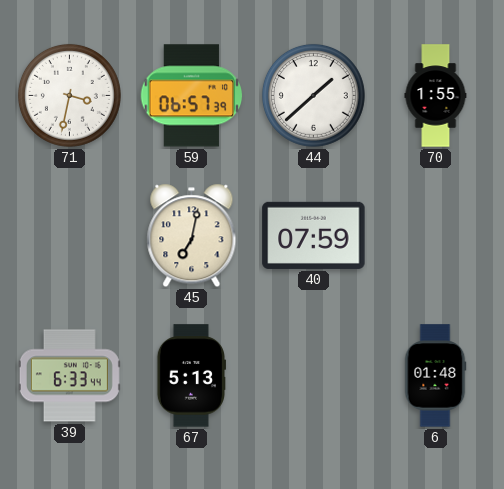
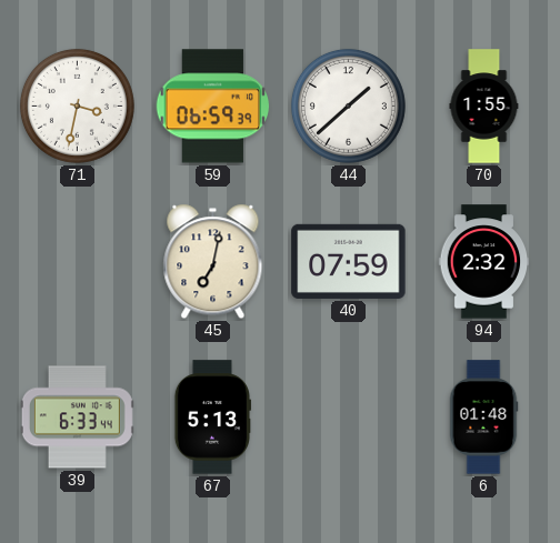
59: 06:57 -> 06:59
94: none -> 2:32
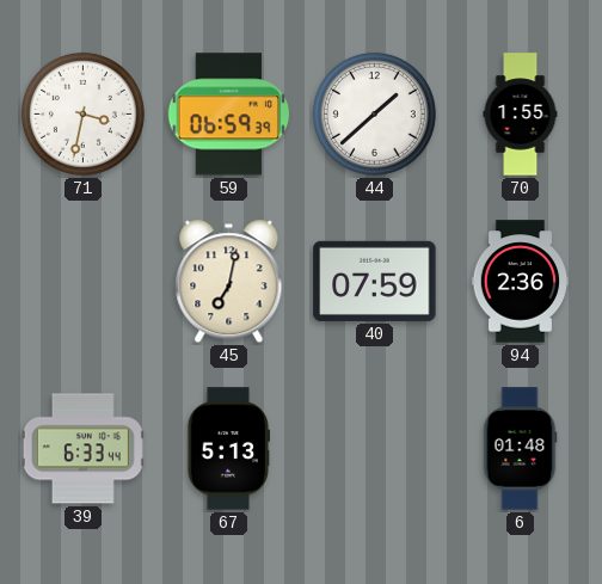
94: 2:32 -> 2:36
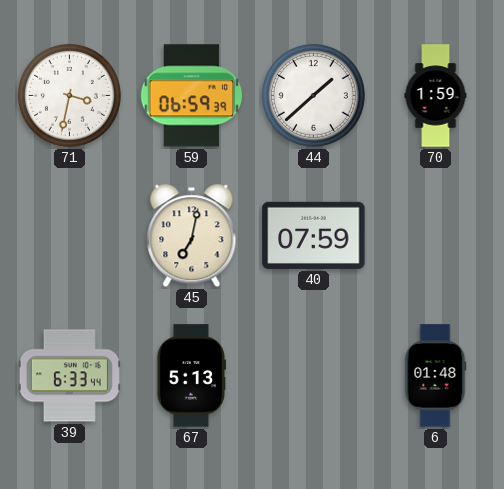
70: 1:55 -> 1:59
94: 2:36 -> none
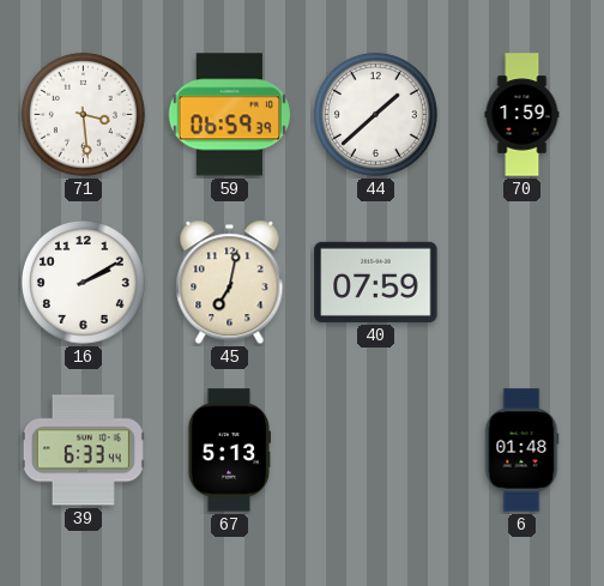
71: 3:32 -> 3:29
16: none -> 2:10
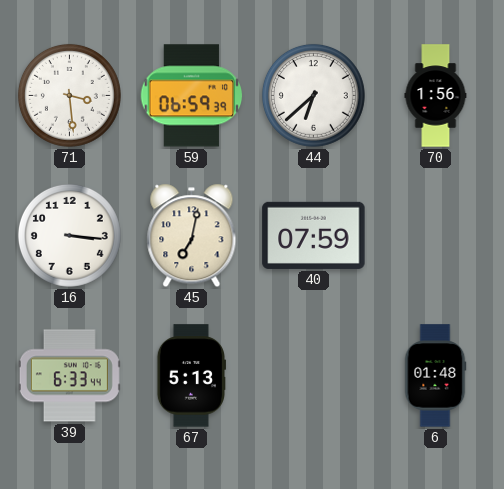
44: 1:38 -> 6:38
70: 1:59 -> 1:56
16: 2:10 -> 3:16
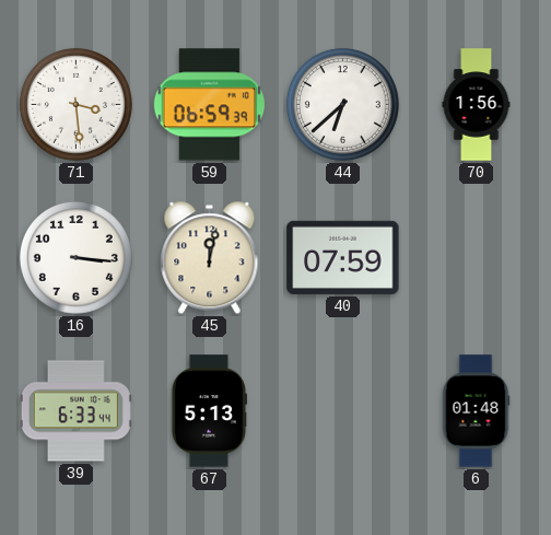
45: 7:02 -> 12:02
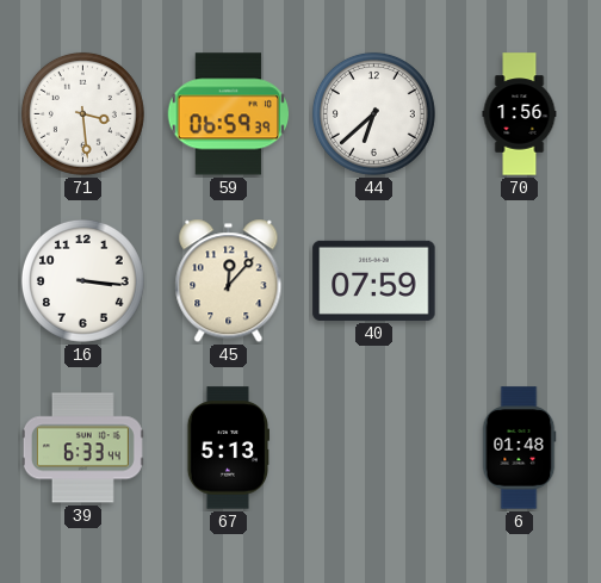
45: 12:02 -> 12:07
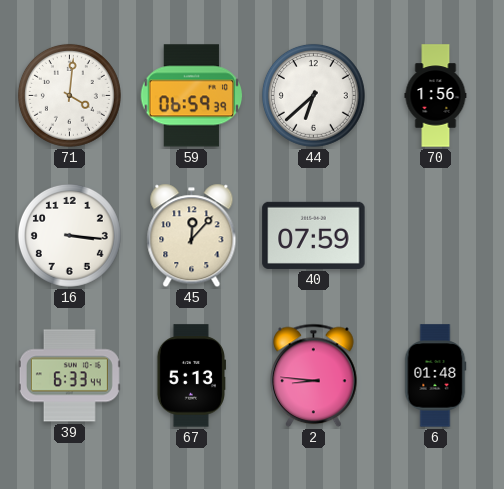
71: 3:29 -> 4:01
2: none -> 8:46
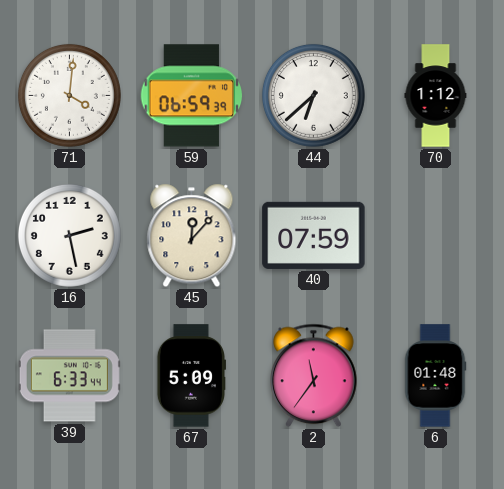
70: 1:56 -> 1:12
16: 3:16 -> 2:28
67: 5:13 -> 5:09
2: 8:46 -> 11:36
